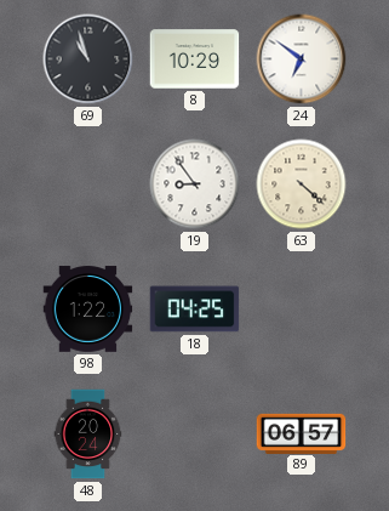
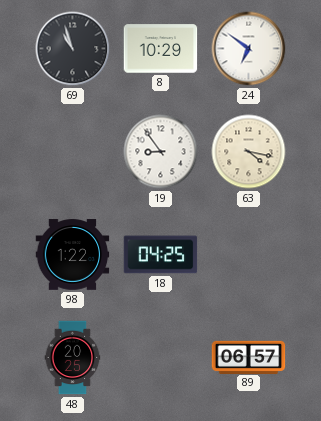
63: 4:22 -> 4:17
48: 20:24 -> 20:25
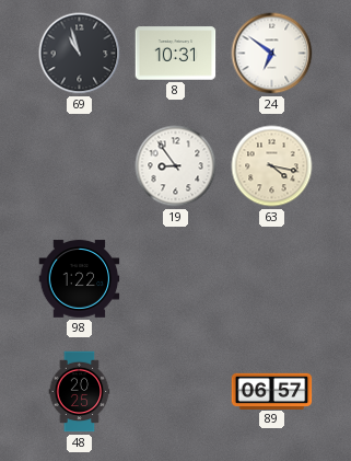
8: 10:29 -> 10:31
18: 04:25 -> none
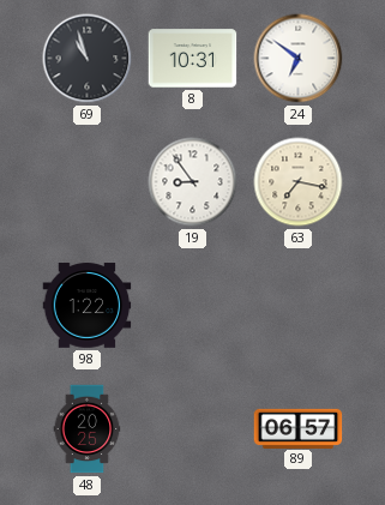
63: 4:17 -> 7:17
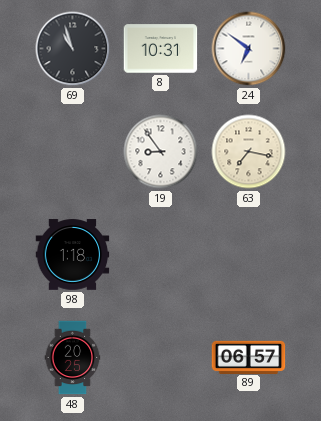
98: 1:22 -> 1:18
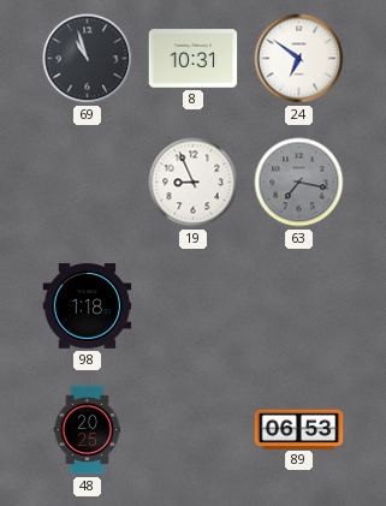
19: 8:54 -> 8:56
63 dial: cream -> grey
89: 06:57 -> 06:53
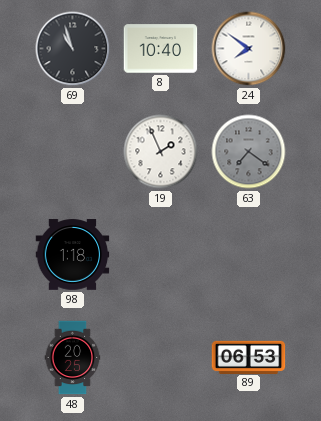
8: 10:31 -> 10:40
24: 6:51 -> 7:51
19: 8:56 -> 1:56
63: 7:17 -> 7:21
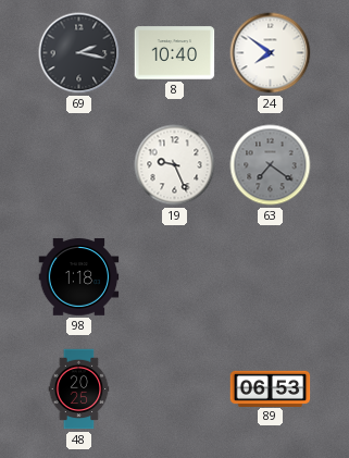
69: 10:57 -> 2:17
19: 1:56 -> 9:26
